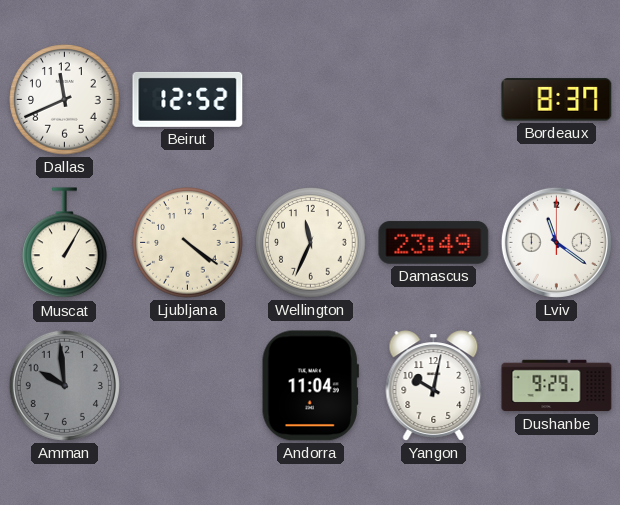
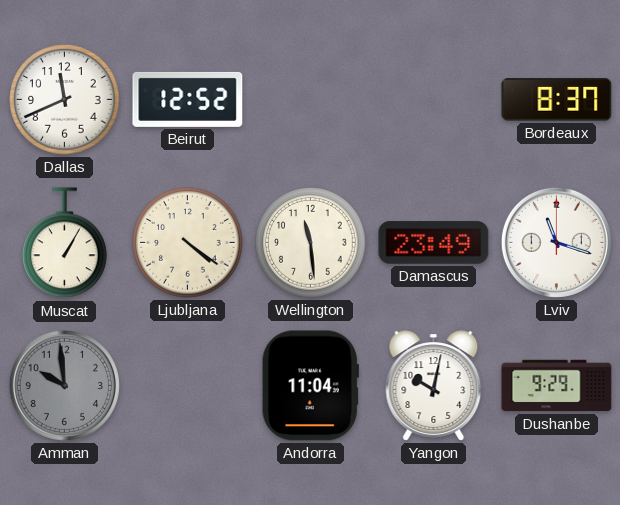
Wellington: 11:34 -> 11:29
Lviv: 11:21 -> 11:18
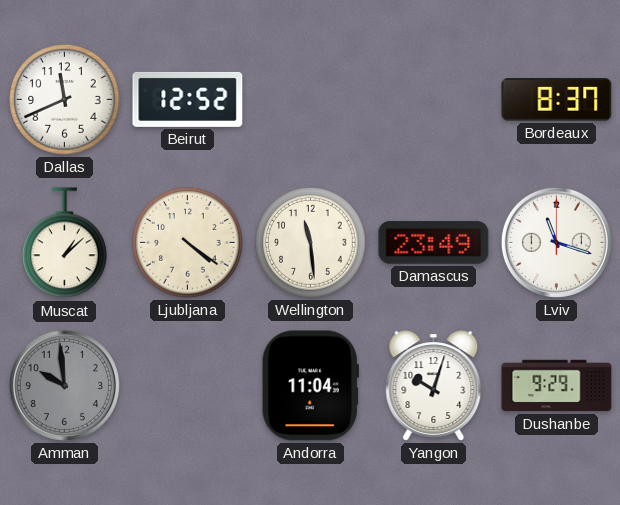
Muscat: 1:05 -> 1:08
Yangon: 10:02 -> 10:03
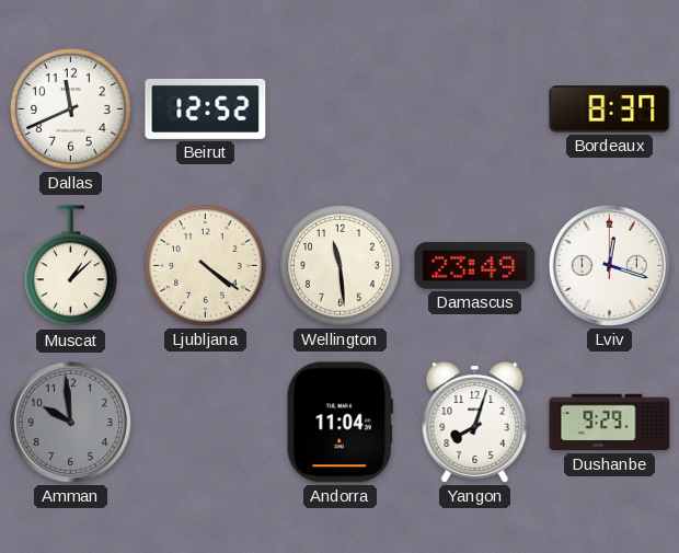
Lviv: 11:18 -> 12:18
Yangon: 10:03 -> 8:03
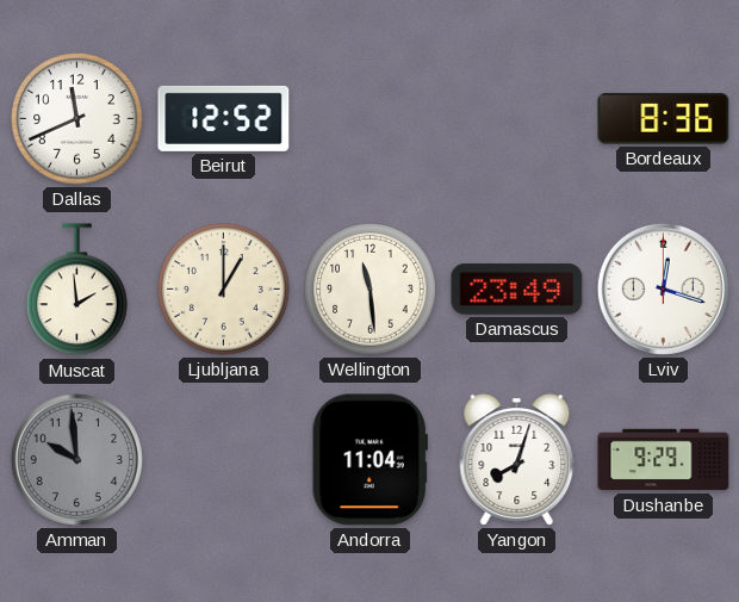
Bordeaux: 8:37 -> 8:36
Muscat: 1:08 -> 1:59
Ljubljana: 4:21 -> 1:00
